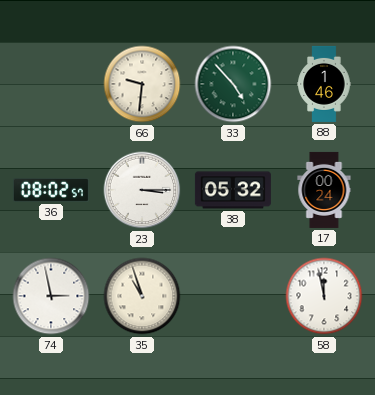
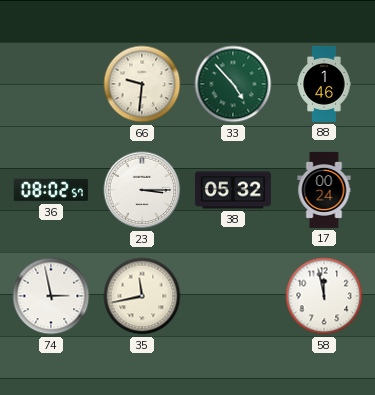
35: 10:57 -> 11:43
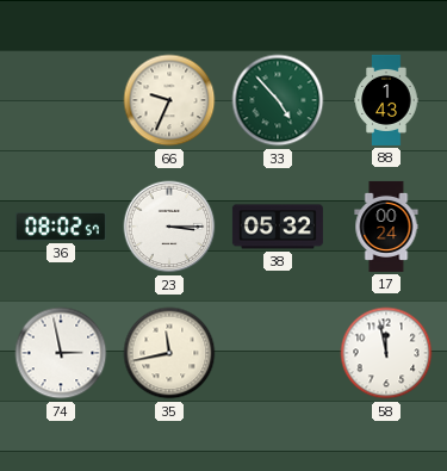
66: 9:31 -> 9:34
88: 1:46 -> 1:43
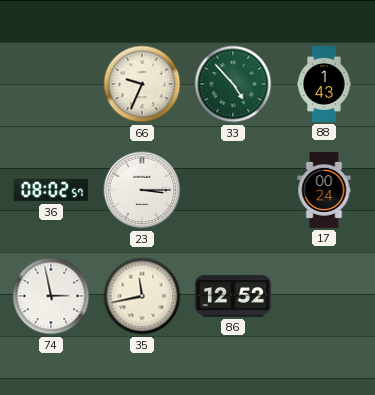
38: 05:32 -> none
86: none -> 12:52
58: 11:58 -> none
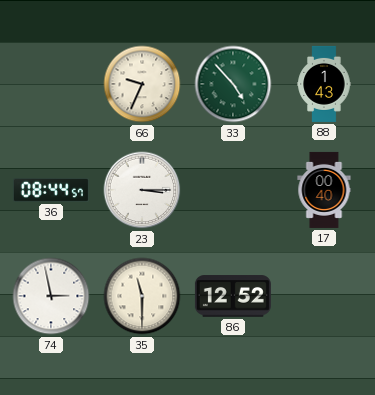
36: 08:02 -> 08:44
17: 00:24 -> 00:40
35: 11:43 -> 11:30
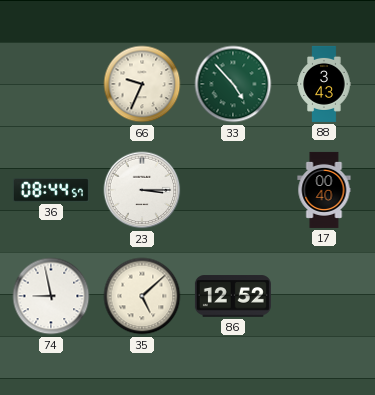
88: 1:43 -> 3:43
74: 2:58 -> 8:58
35: 11:30 -> 5:08
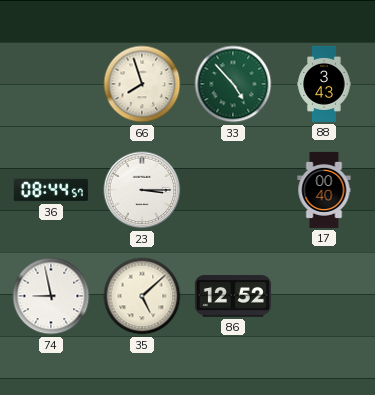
66: 9:34 -> 7:57
